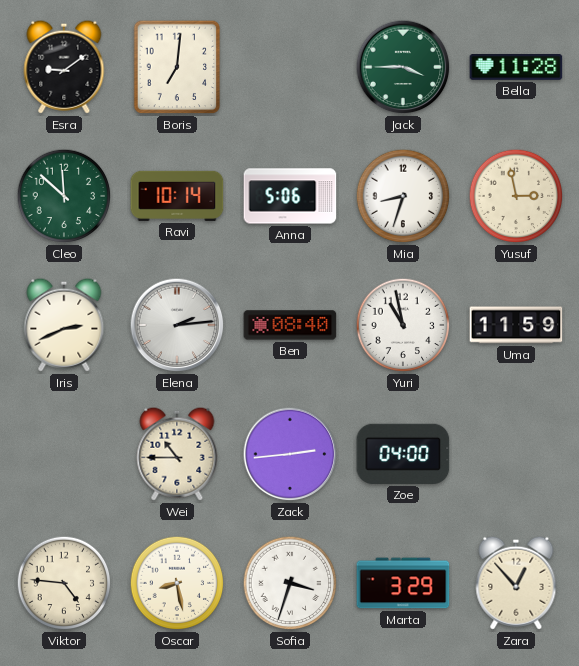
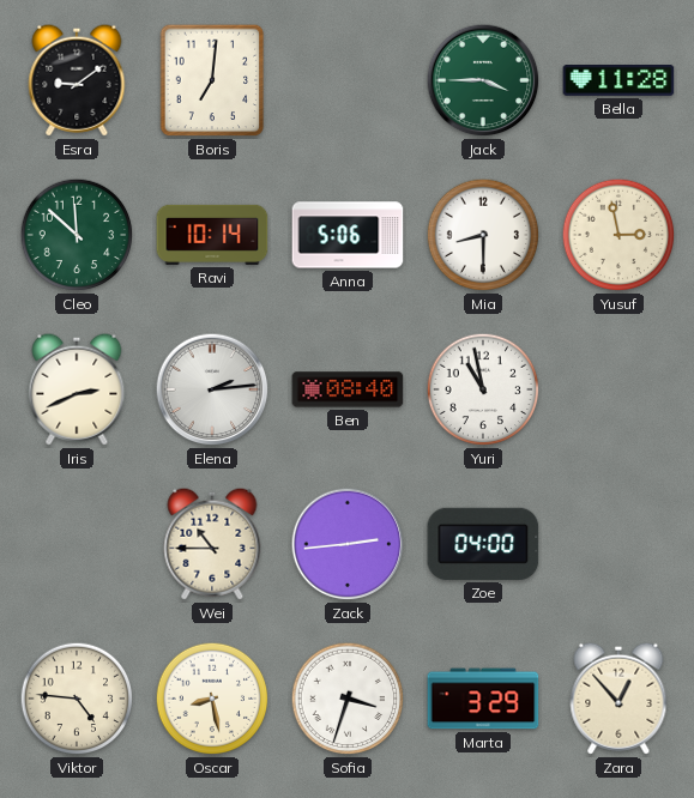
Mia: 8:33 -> 8:30
Uma: 11:59 -> none
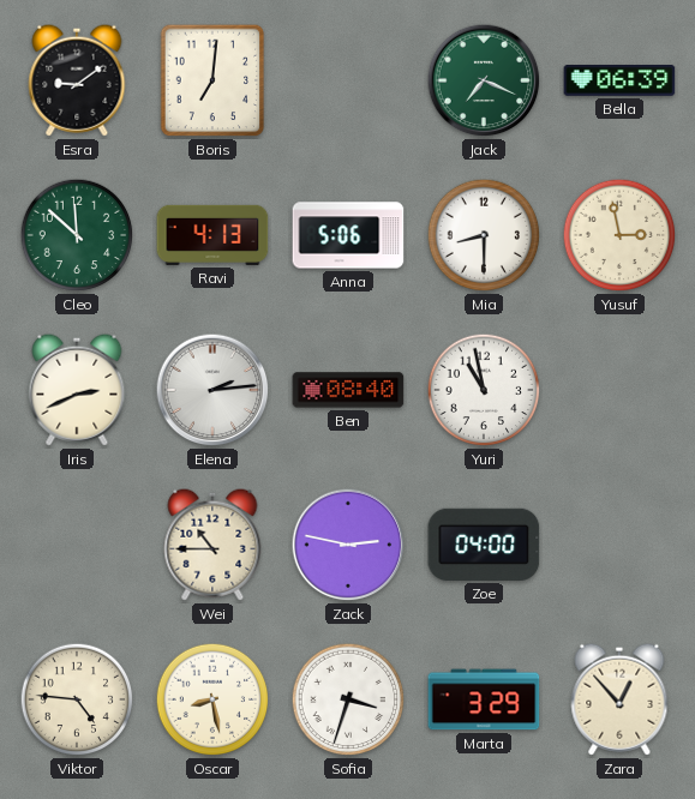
Jack: 3:45 -> 7:19
Bella: 11:28 -> 06:39
Ravi: 10:14 -> 4:13
Zack: 2:44 -> 2:47
